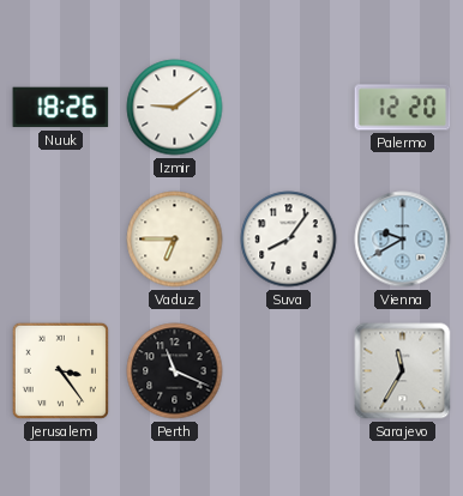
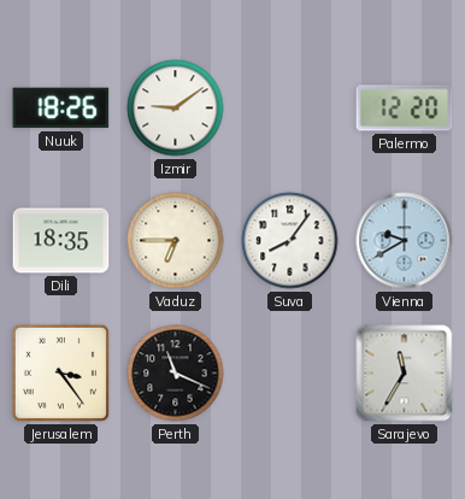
Dili: none -> 18:35
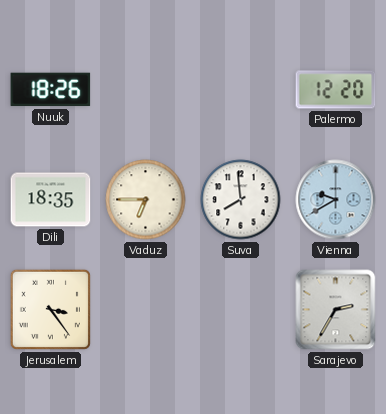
Izmir: 9:09 -> none
Suva: 8:06 -> 7:59
Perth: 11:19 -> none
Sarajevo: 11:35 -> 2:35
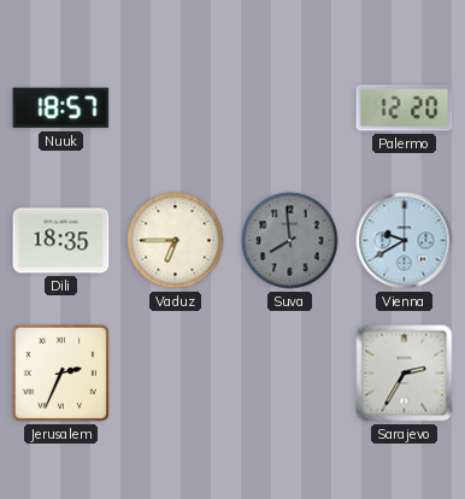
Nuuk: 18:26 -> 18:57
Suva dial: white -> grey
Jerusalem: 3:24 -> 2:34
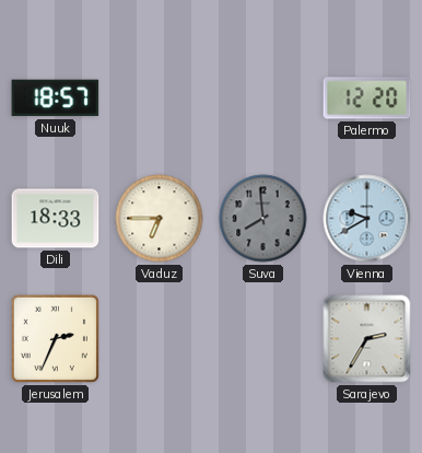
Dili: 18:35 -> 18:33
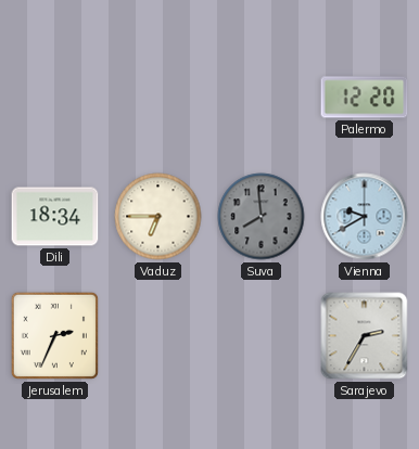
Nuuk: 18:57 -> none
Dili: 18:33 -> 18:34
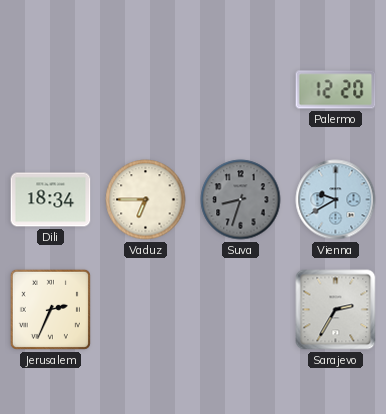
Suva: 7:59 -> 8:33
